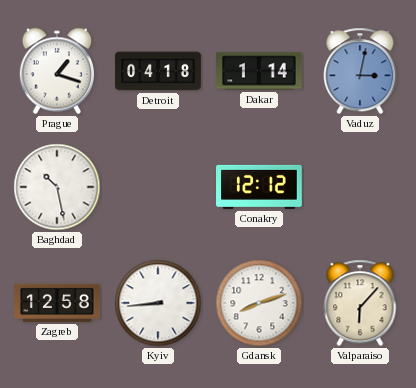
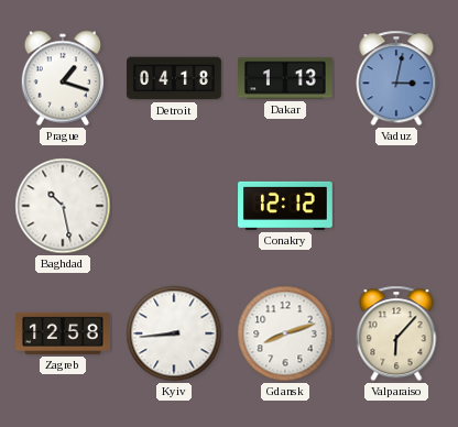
Dakar: 1:14 -> 1:13
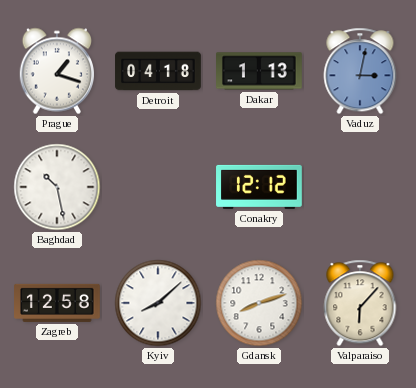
Kyiv: 8:44 -> 8:08
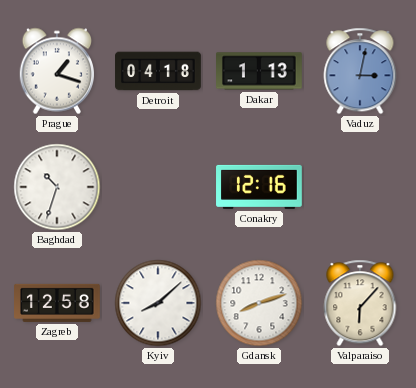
Baghdad: 10:28 -> 10:33
Conakry: 12:12 -> 12:16
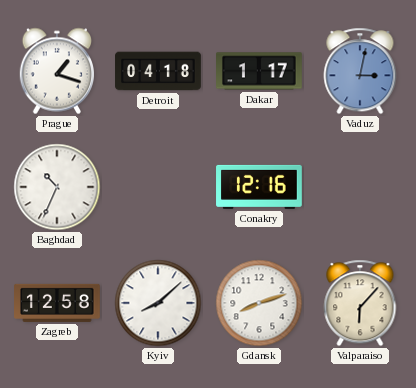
Dakar: 1:13 -> 1:17
Baghdad: 10:33 -> 10:34
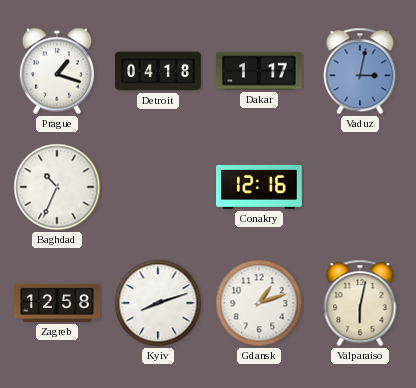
Kyiv: 8:08 -> 8:12
Gdansk: 8:12 -> 1:12
Valparaiso: 6:07 -> 6:02
